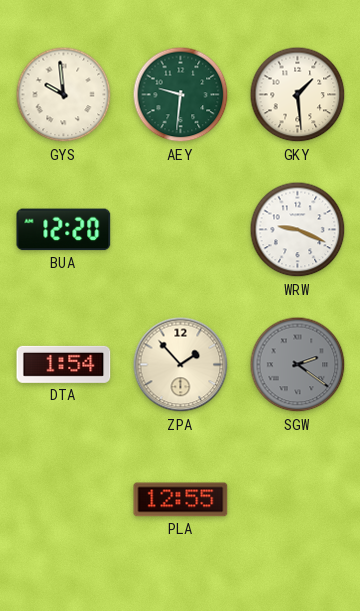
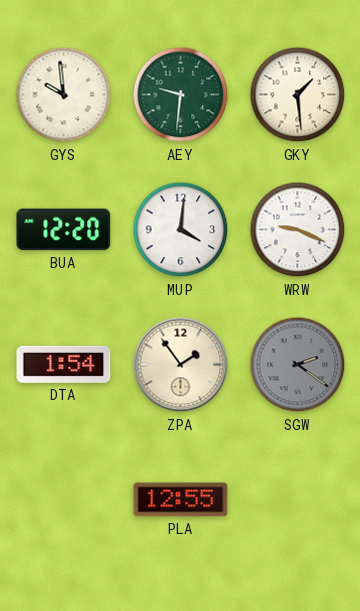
MUP: none -> 4:01
ZPA: 1:53 -> 1:54
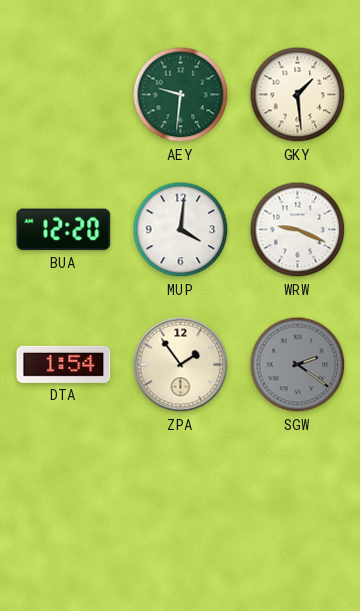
GYS: 9:59 -> none
PLA: 12:55 -> none
